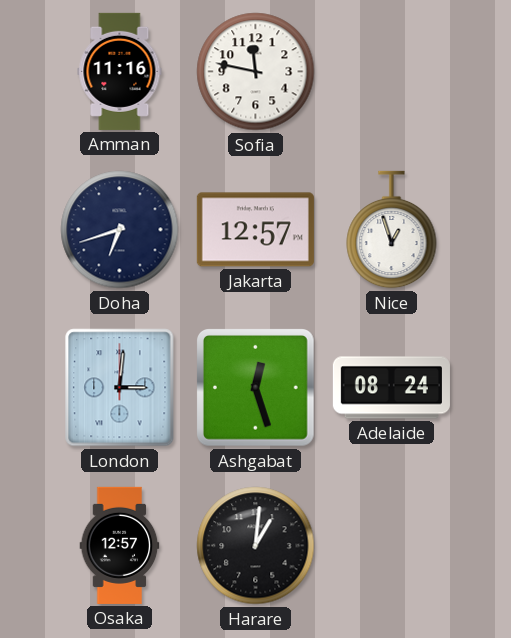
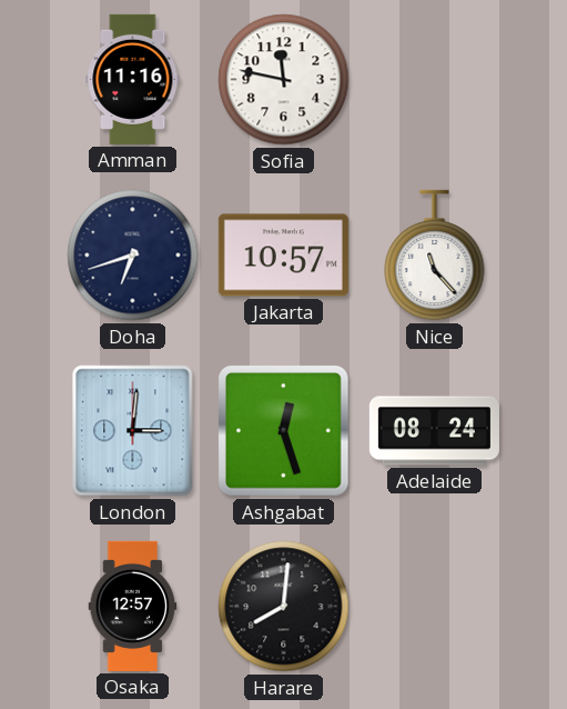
Jakarta: 12:57 -> 10:57
Nice: 12:57 -> 11:23
Harare: 1:01 -> 8:01
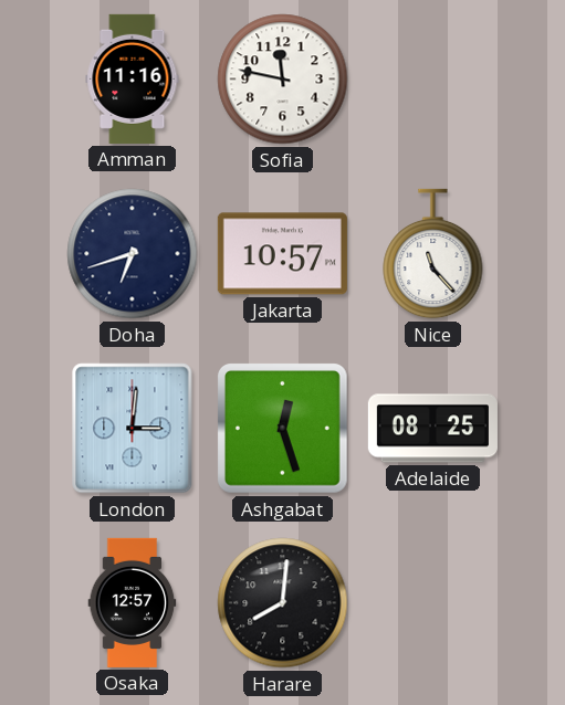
Adelaide: 08:24 -> 08:25
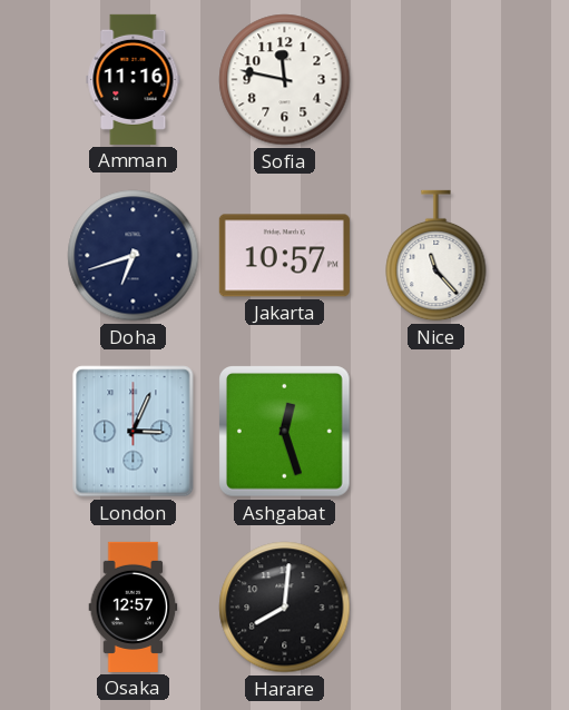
London: 3:01 -> 3:04
Adelaide: 08:25 -> none
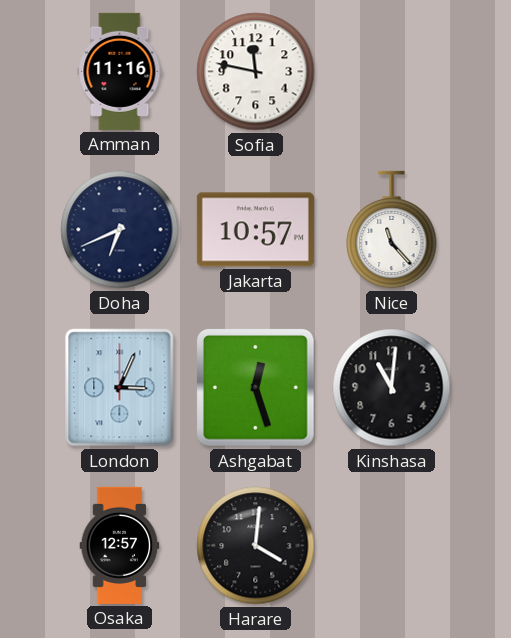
Doha: 6:42 -> 6:41
Kinshasa: none -> 11:01
Harare: 8:01 -> 4:01
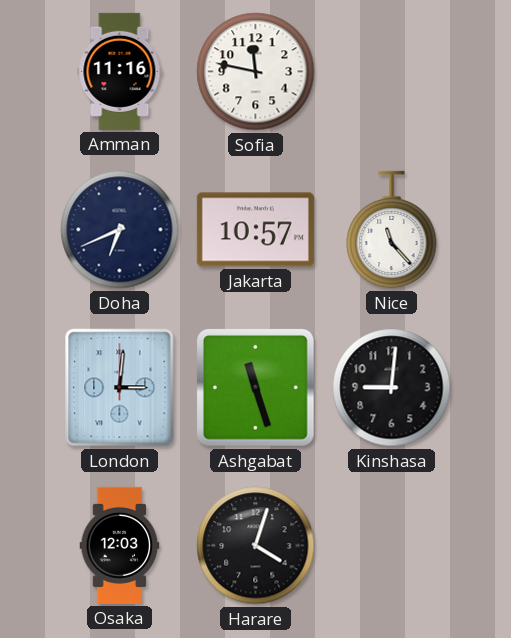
London: 3:04 -> 3:01
Ashgabat: 12:27 -> 11:27
Kinshasa: 11:01 -> 9:01
Osaka: 12:57 -> 12:03
Harare: 4:01 -> 4:03
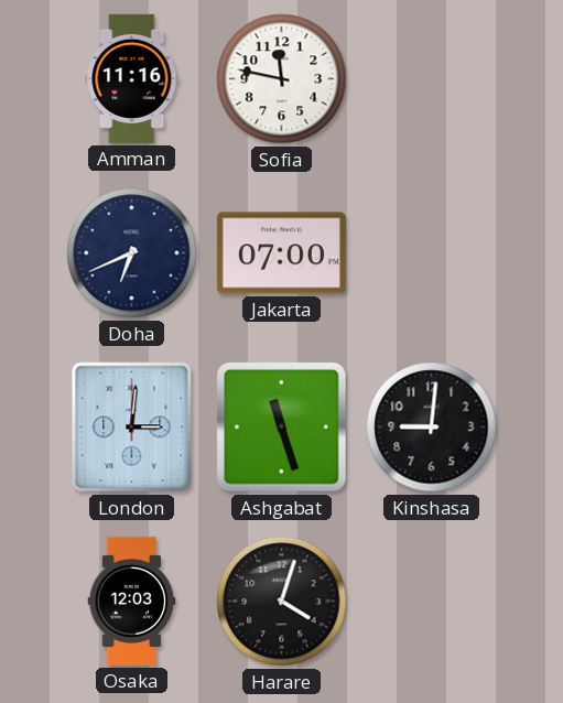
Jakarta: 10:57 -> 07:00
Nice: 11:23 -> none
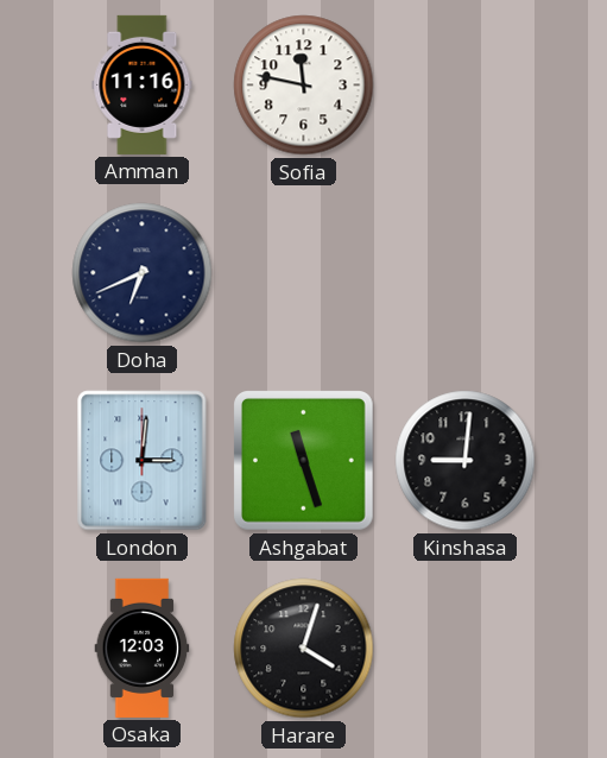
Jakarta: 07:00 -> none
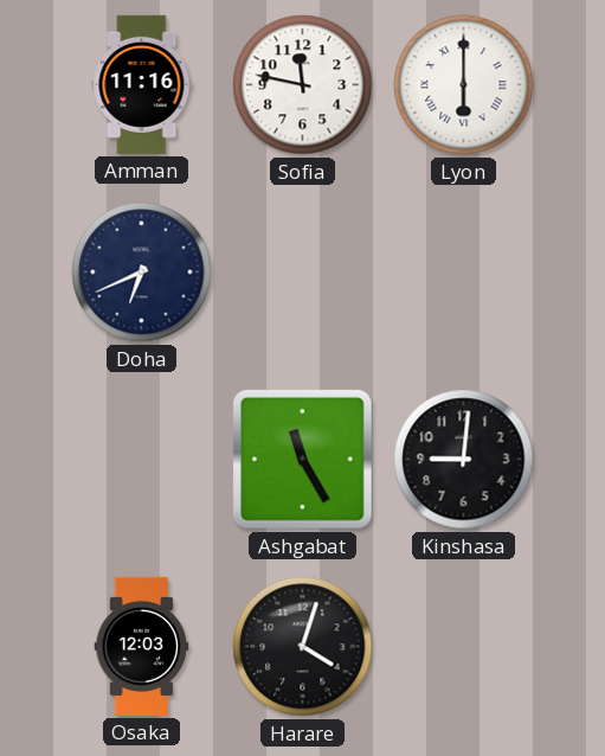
Lyon: none -> 6:00
London: 3:01 -> none
Ashgabat: 11:27 -> 11:25
